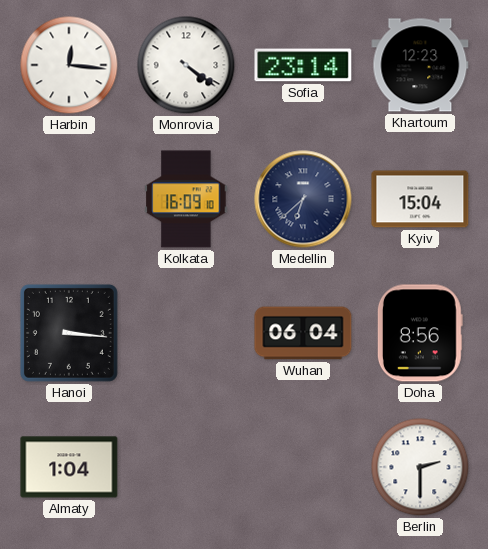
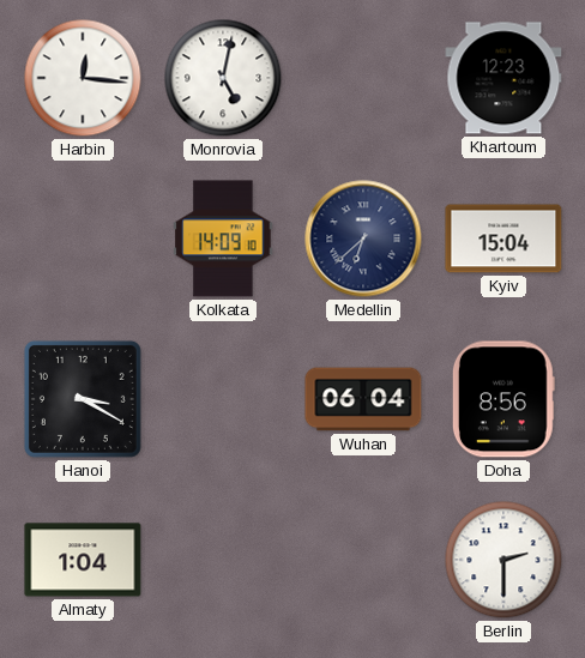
Monrovia: 4:21 -> 5:02
Sofia: 23:14 -> none
Kolkata: 16:09 -> 14:09
Hanoi: 3:16 -> 3:20
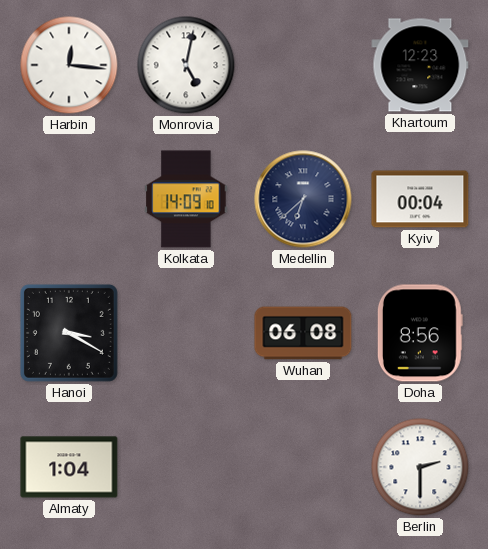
Kyiv: 15:04 -> 00:04
Wuhan: 06:04 -> 06:08
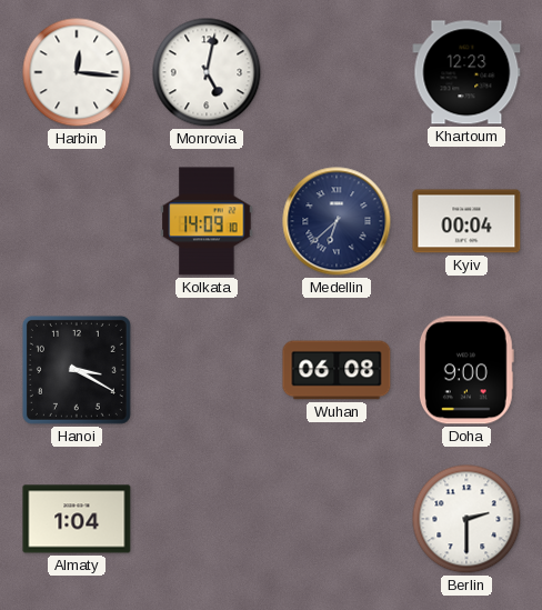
Doha: 8:56 -> 9:00
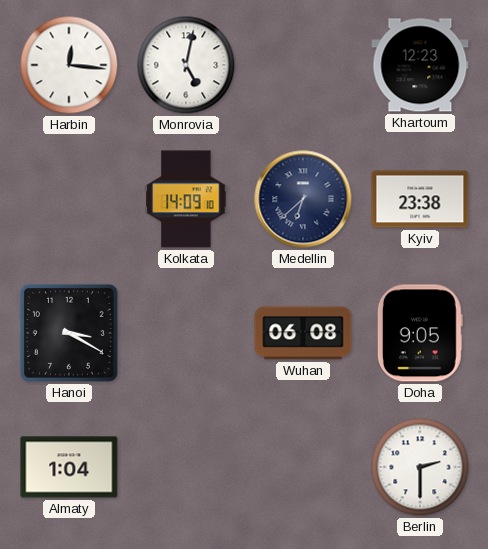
Kyiv: 00:04 -> 23:38
Doha: 9:00 -> 9:05
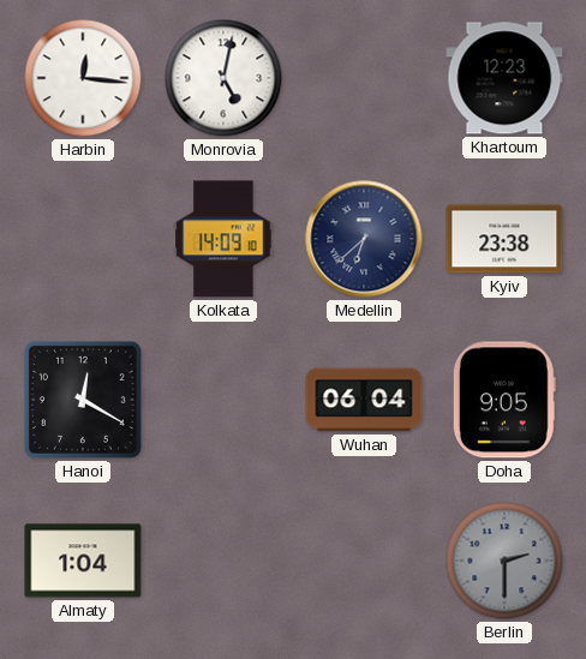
Hanoi: 3:20 -> 12:20
Wuhan: 06:08 -> 06:04
Berlin dial: white -> grey
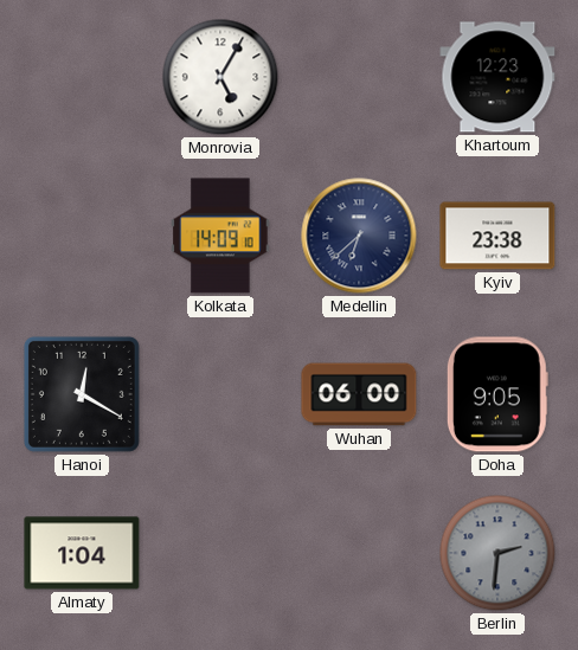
Harbin: 12:16 -> none
Monrovia: 5:02 -> 5:05
Wuhan: 06:04 -> 06:00
Berlin: 2:30 -> 2:31
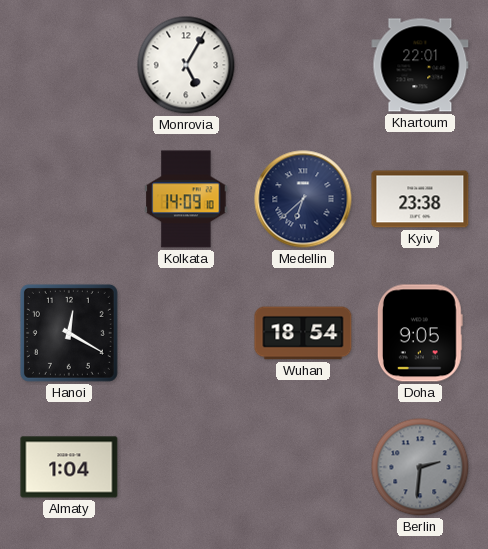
Khartoum: 12:23 -> 22:01
Wuhan: 06:00 -> 18:54
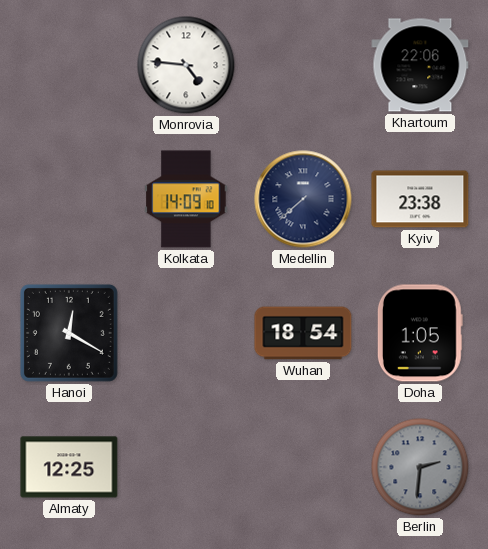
Monrovia: 5:05 -> 4:46
Khartoum: 22:01 -> 22:06
Medellin: 6:38 -> 7:38
Doha: 9:05 -> 1:05
Almaty: 1:04 -> 12:25
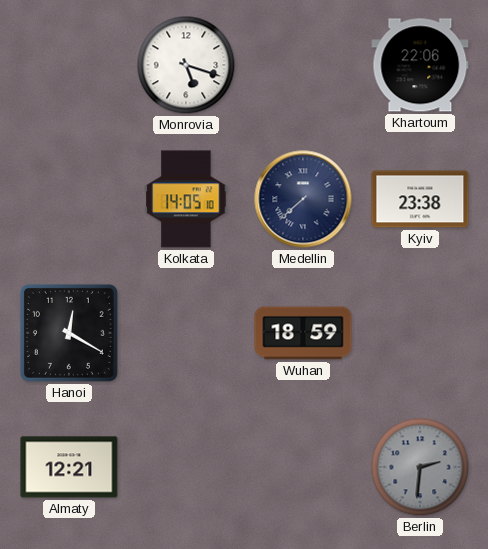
Monrovia: 4:46 -> 5:18
Kolkata: 14:09 -> 14:05
Wuhan: 18:54 -> 18:59
Doha: 1:05 -> none
Almaty: 12:25 -> 12:21
